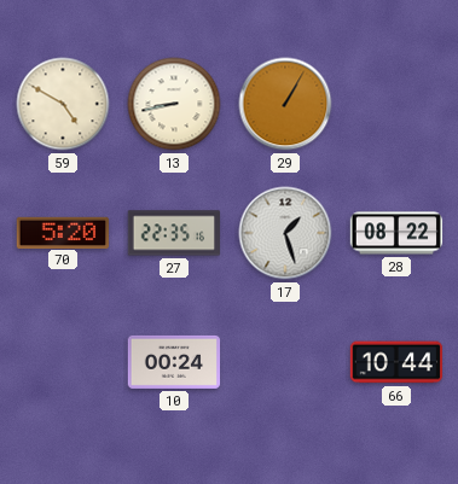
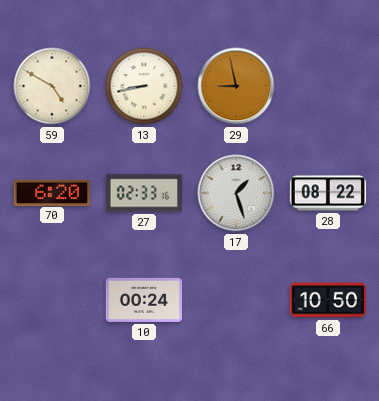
29: 1:05 -> 8:58
70: 5:20 -> 6:20
27: 22:35 -> 02:33
66: 10:44 -> 10:50
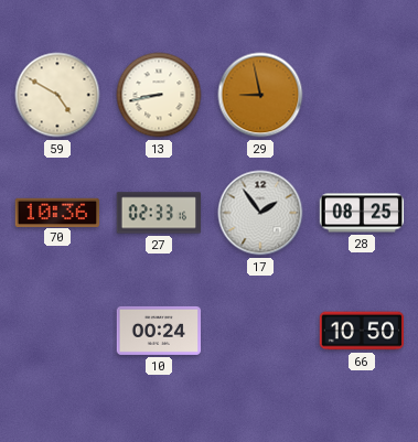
70: 6:20 -> 10:36
17: 1:27 -> 1:54
28: 08:22 -> 08:25
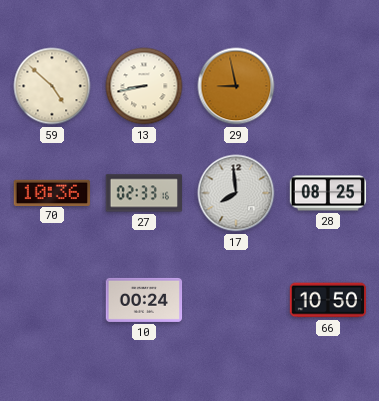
59: 4:50 -> 4:52
17: 1:54 -> 7:59
